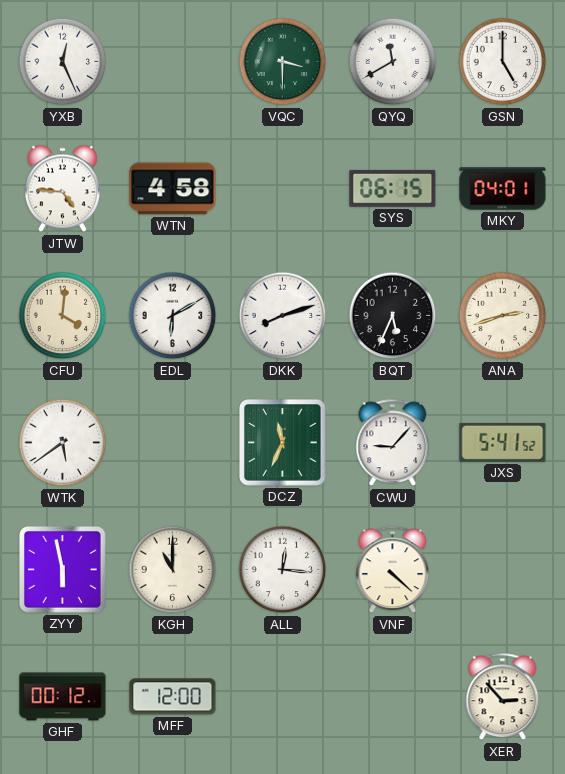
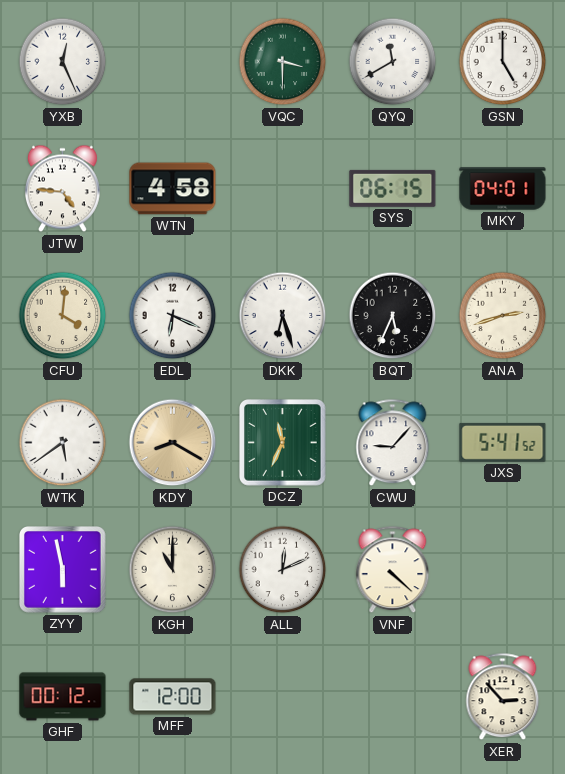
EDL: 6:10 -> 6:19
DKK: 8:12 -> 6:27
KDY: none -> 8:20
ALL: 12:16 -> 12:11
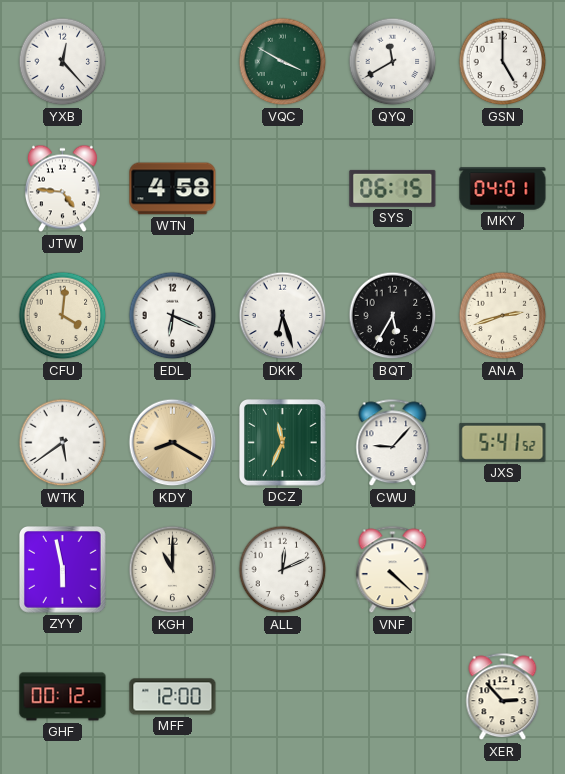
YXB: 12:26 -> 12:23
VQC: 3:30 -> 3:50
BQT: 5:34 -> 5:35
